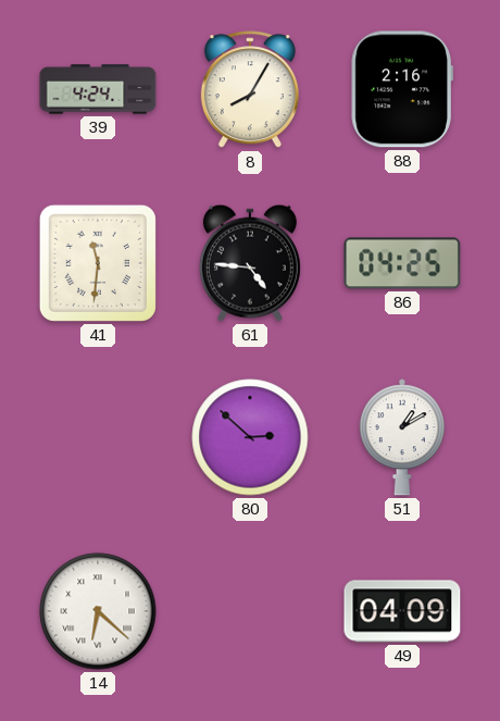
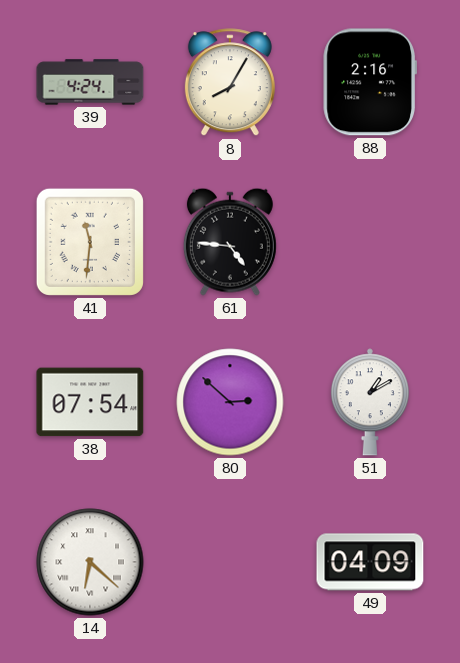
86: 04:25 -> none
38: none -> 07:54
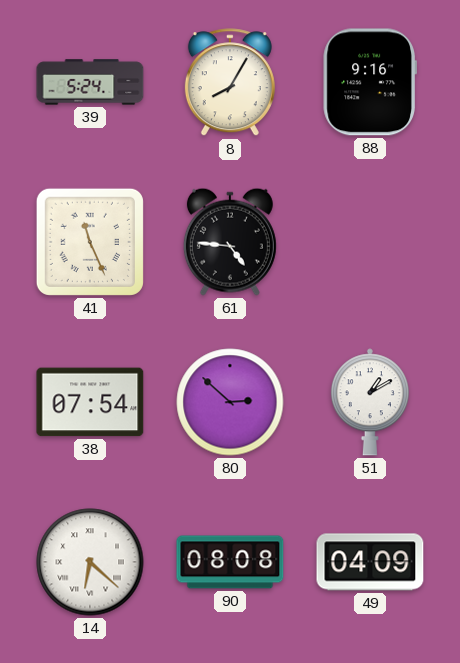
39: 4:24 -> 5:24
88: 2:16 -> 9:16
41: 11:31 -> 11:26
90: none -> 08:08
